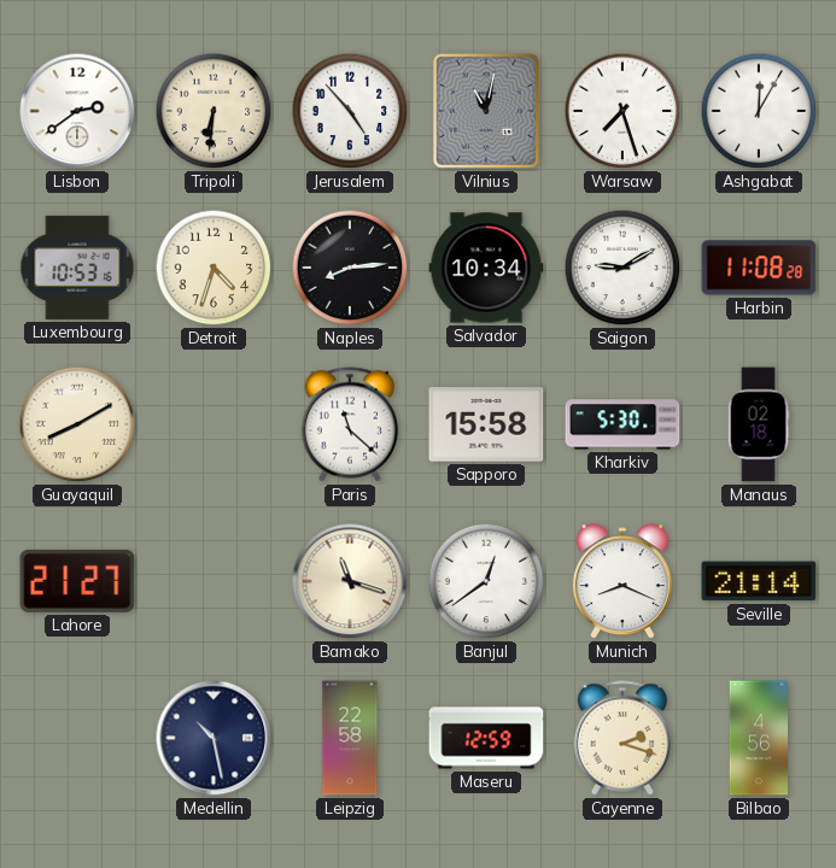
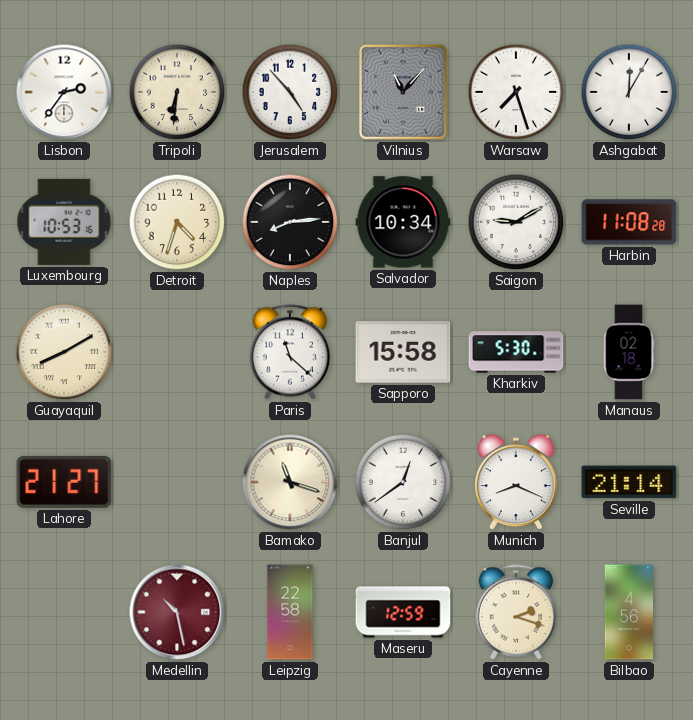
Lisbon: 2:39 -> 2:36
Vilnius: 11:02 -> 11:07
Medellin dial: navy -> burgundy
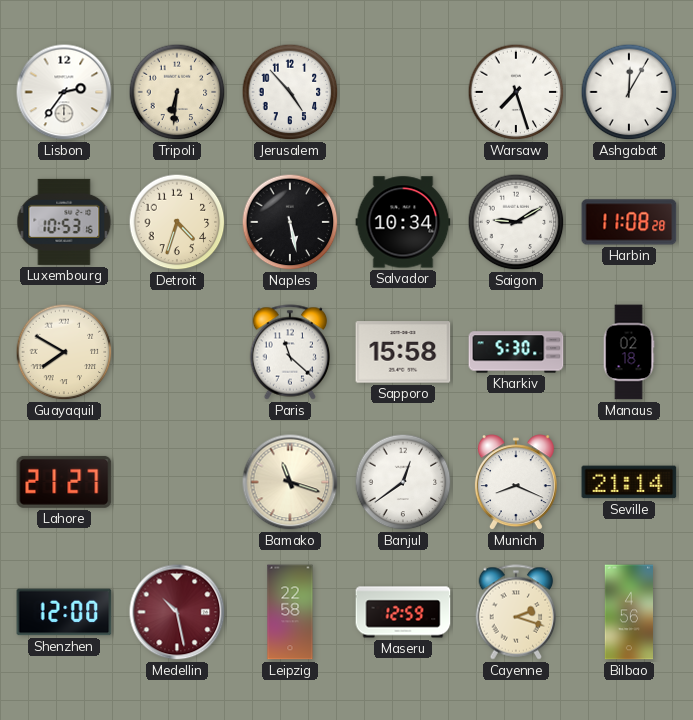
Vilnius: 11:07 -> none
Naples: 8:14 -> 5:28
Guayaquil: 8:10 -> 7:50
Shenzhen: none -> 12:00
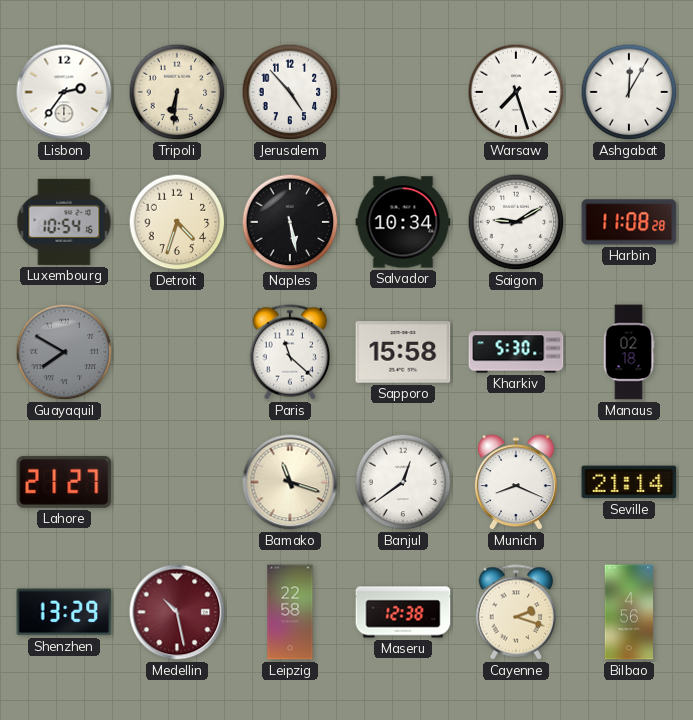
Luxembourg: 10:53 -> 10:54
Guayaquil dial: cream -> grey
Shenzhen: 12:00 -> 13:29
Maseru: 12:59 -> 12:38
